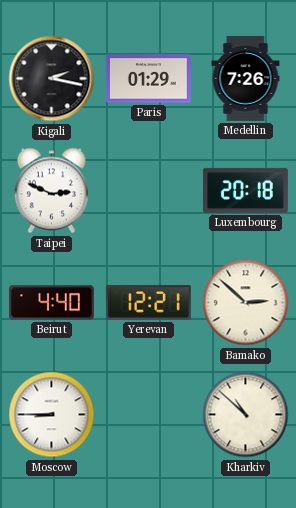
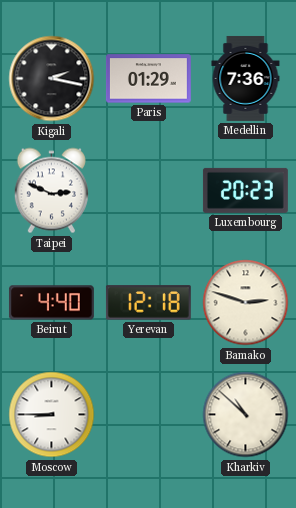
Medellin: 7:26 -> 7:36
Luxembourg: 20:18 -> 20:23
Yerevan: 12:21 -> 12:18
Bamako: 2:52 -> 2:48
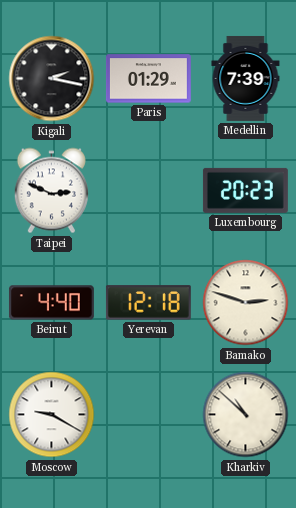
Medellin: 7:36 -> 7:39
Moscow: 8:45 -> 9:20
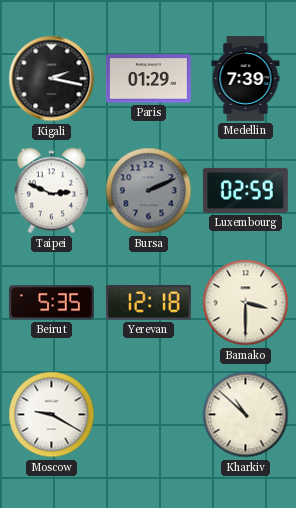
Bursa: none -> 2:11
Luxembourg: 20:23 -> 02:59
Beirut: 4:40 -> 5:35
Bamako: 2:48 -> 3:30
